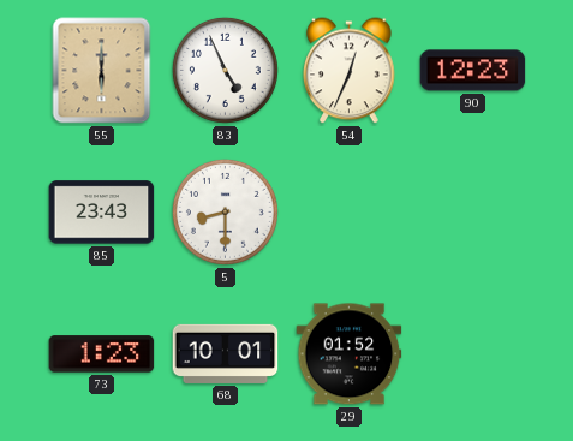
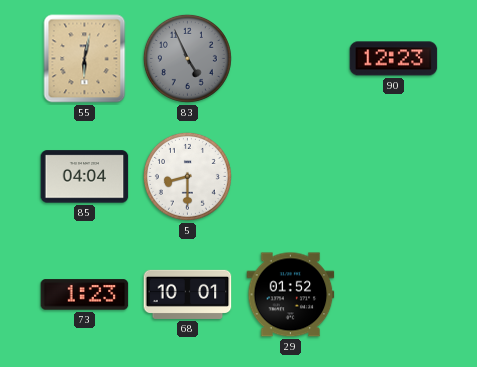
55: 6:00 -> 6:02
83 dial: white -> grey
54: 12:34 -> none
85: 23:43 -> 04:04
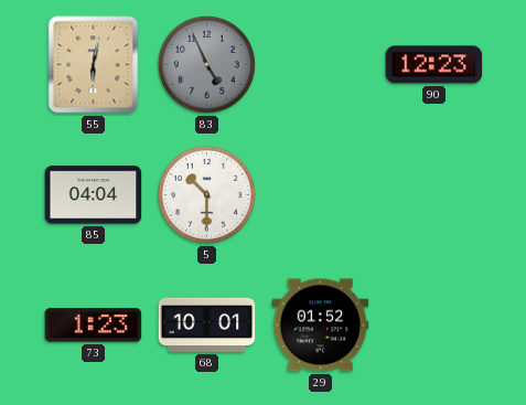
5: 8:30 -> 10:30
